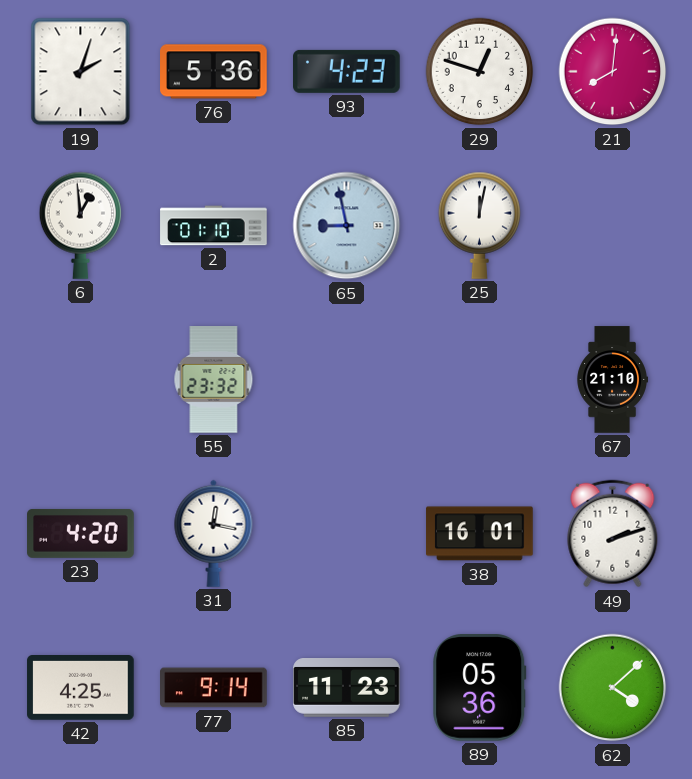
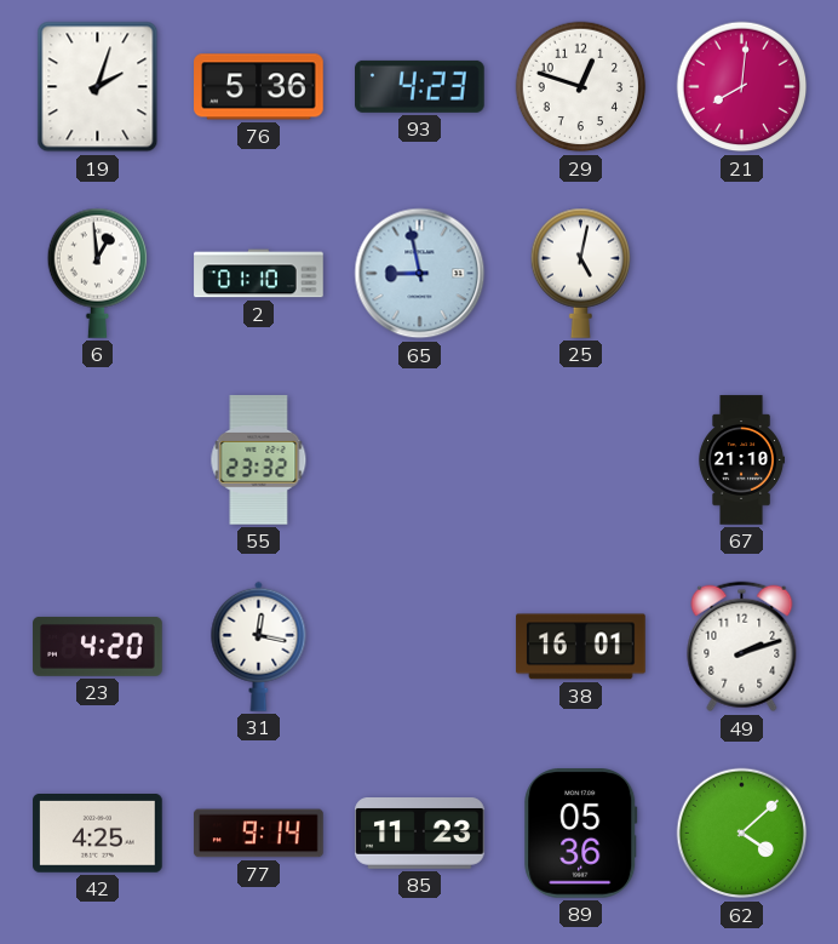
25: 12:02 -> 5:02
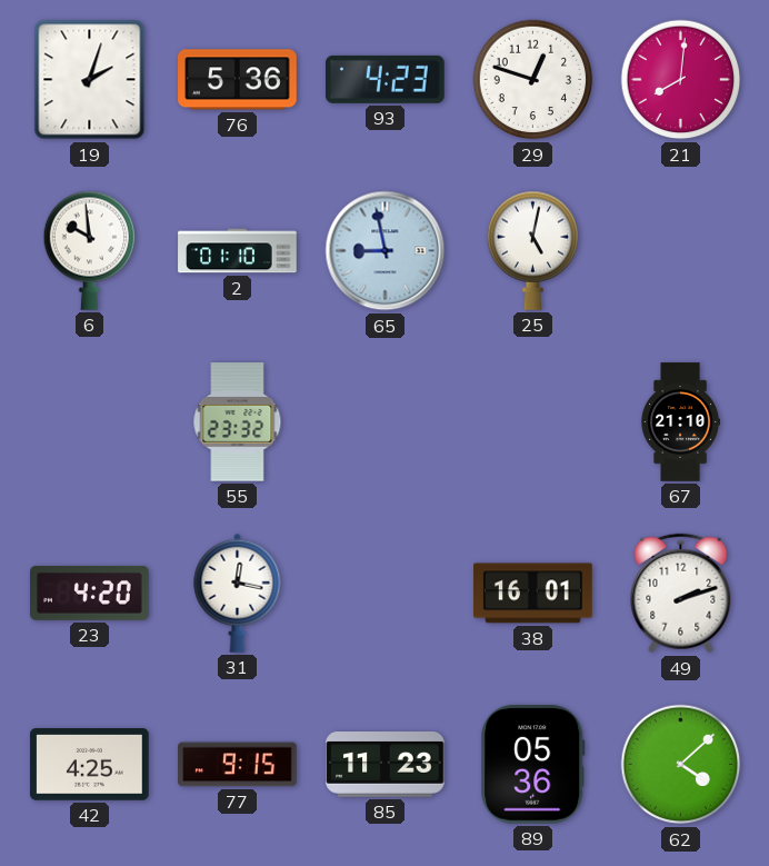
6: 12:59 -> 9:59
77: 9:14 -> 9:15
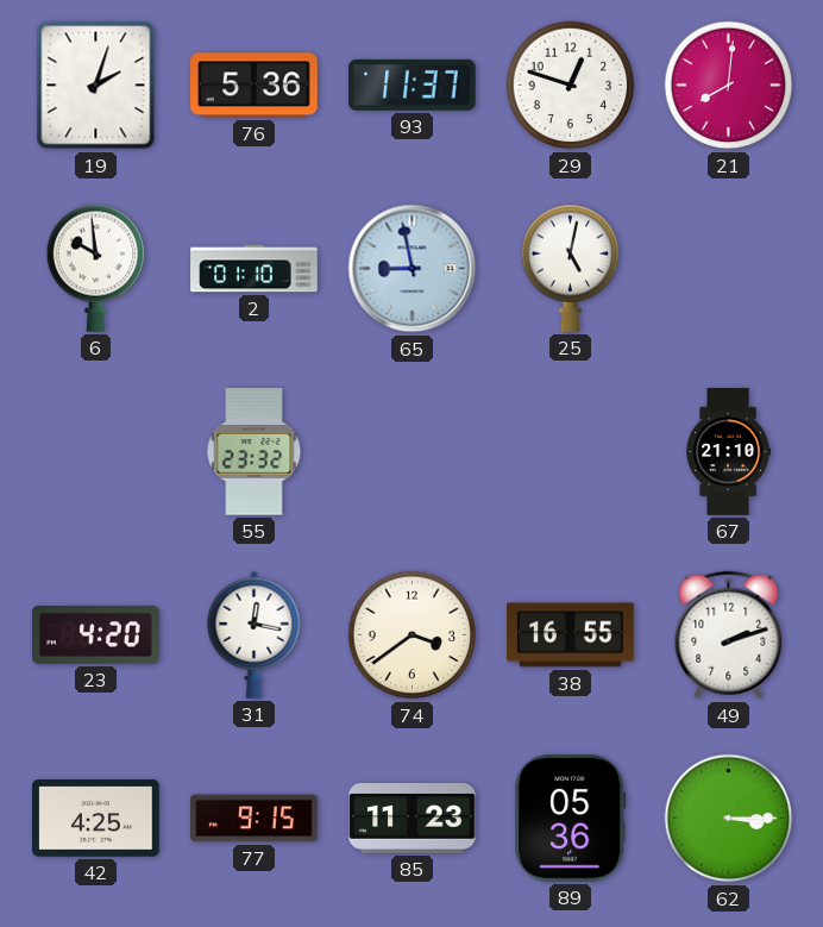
93: 4:23 -> 11:37
74: none -> 3:39
38: 16:01 -> 16:55
62: 4:08 -> 3:15
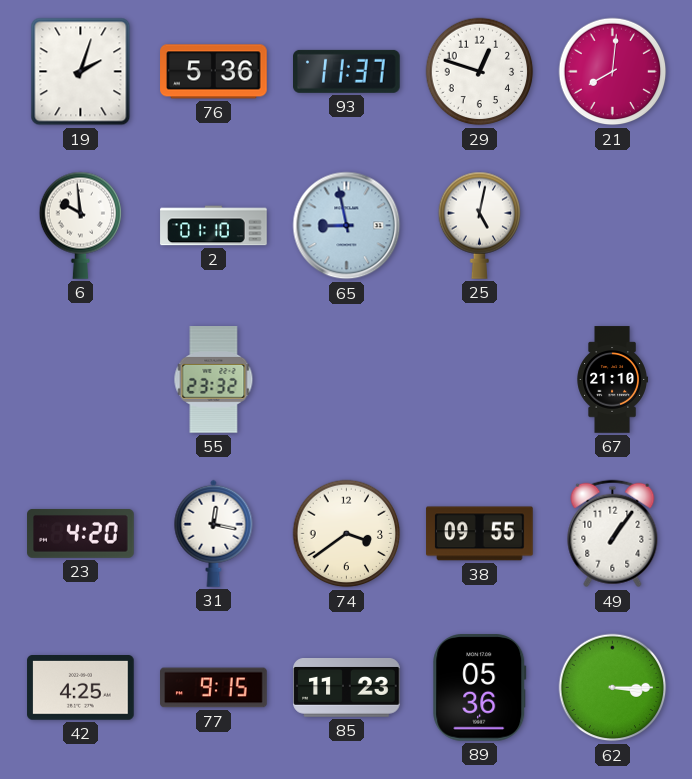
38: 16:55 -> 09:55
49: 2:12 -> 1:06
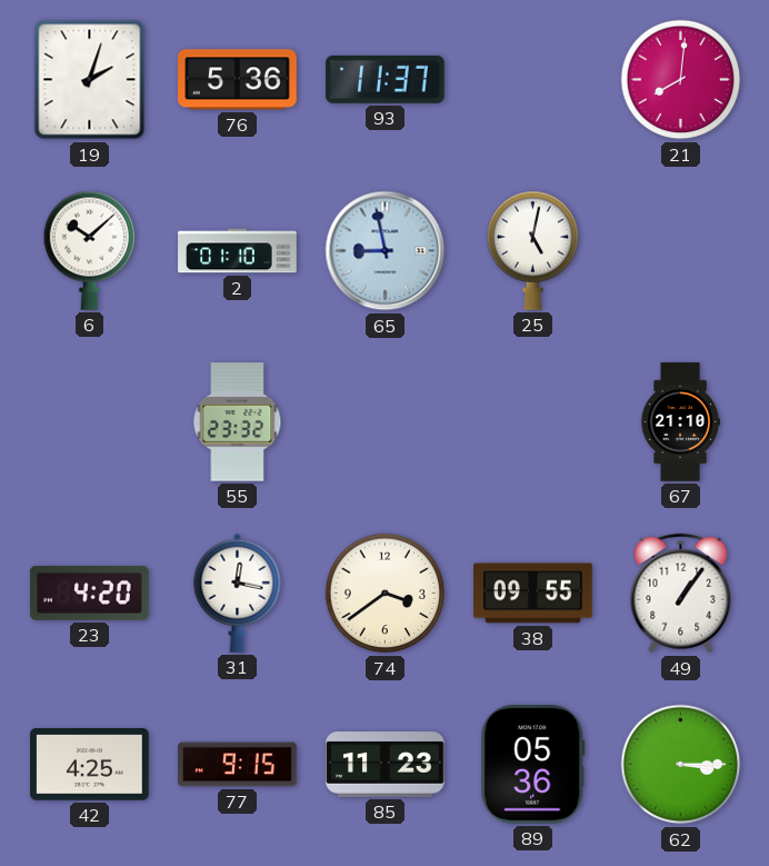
29: 12:48 -> none
6: 9:59 -> 10:08
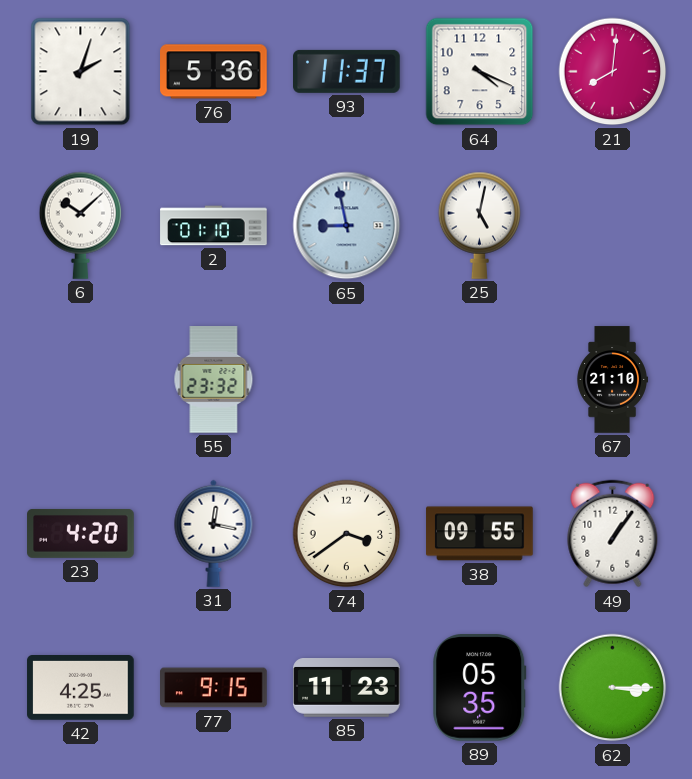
64: none -> 4:19
89: 05:36 -> 05:35
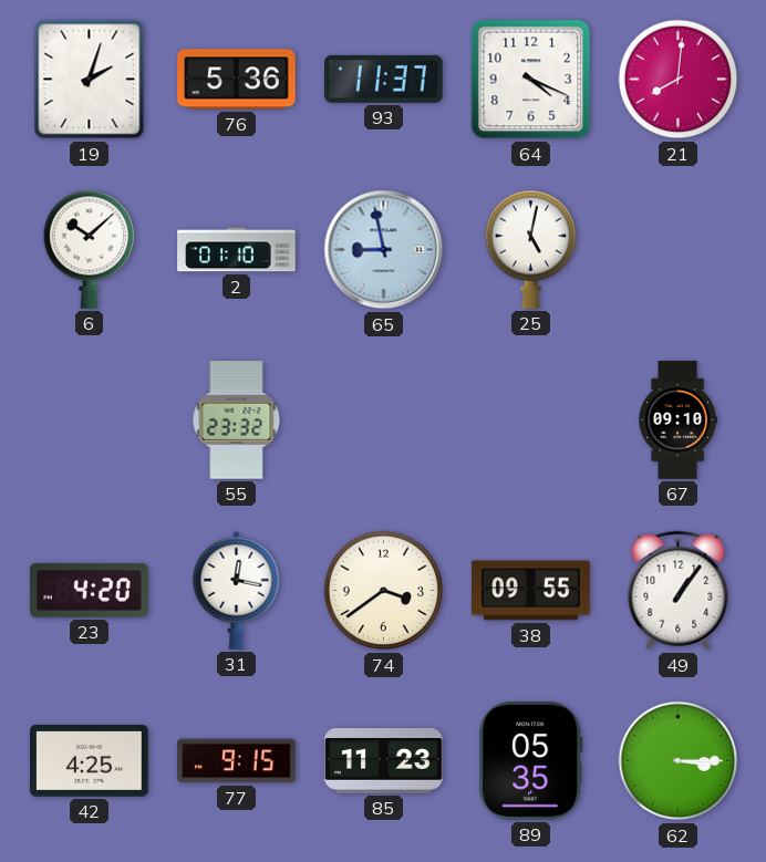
67: 21:10 -> 09:10
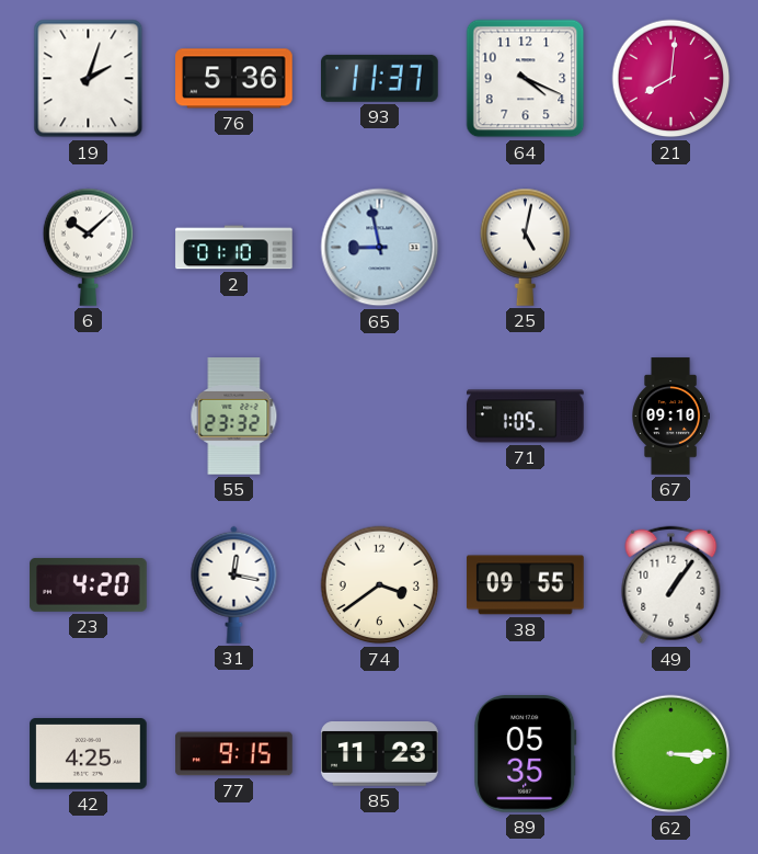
71: none -> 1:05
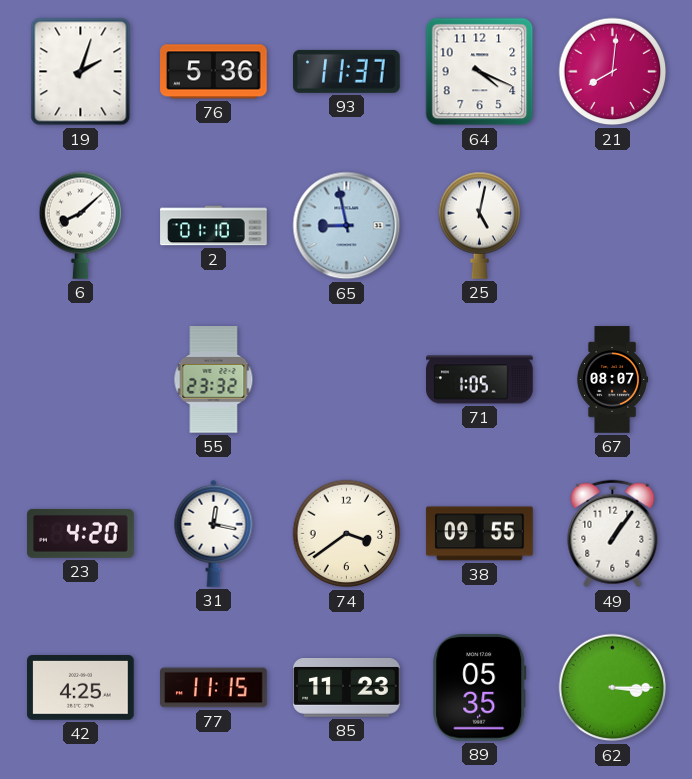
6: 10:08 -> 8:08
67: 09:10 -> 08:07
77: 9:15 -> 11:15
